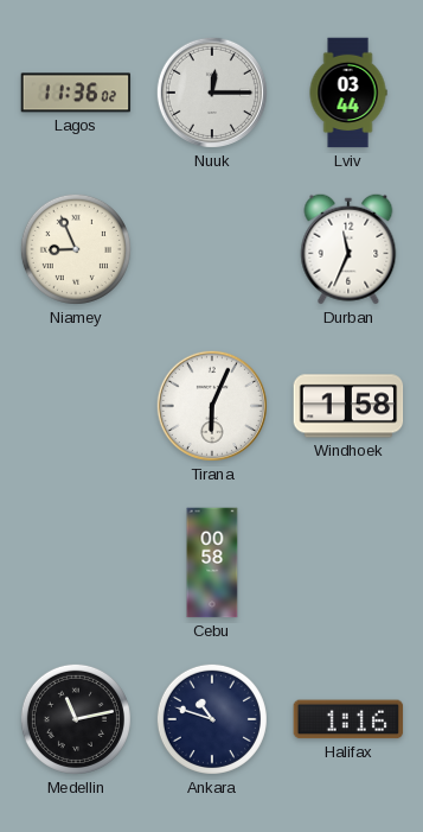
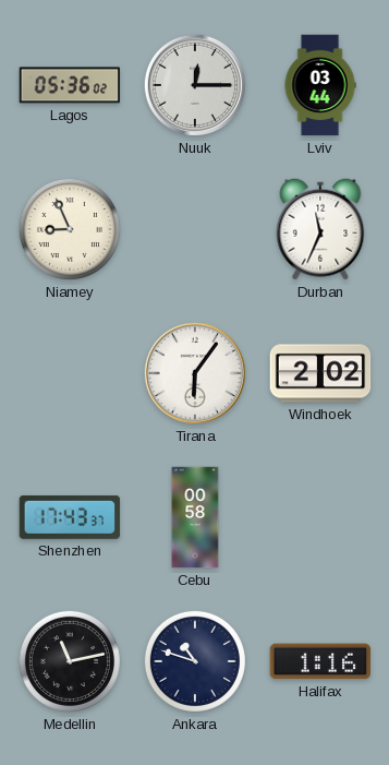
Lagos: 11:36 -> 05:36
Tirana: 6:04 -> 6:06
Windhoek: 1:58 -> 2:02
Shenzhen: none -> 17:43
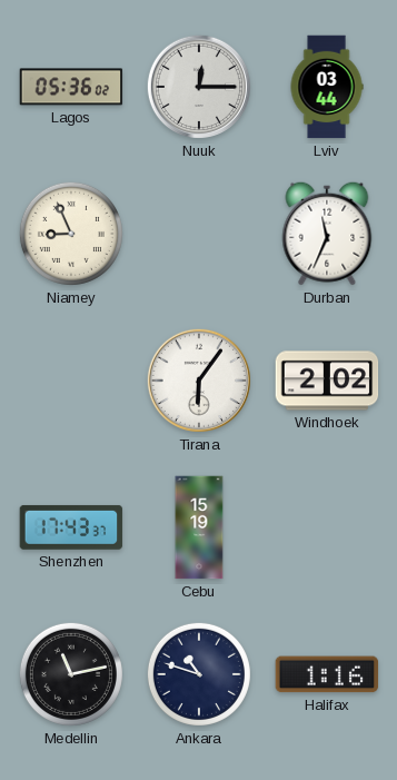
Cebu: 00:58 -> 15:19
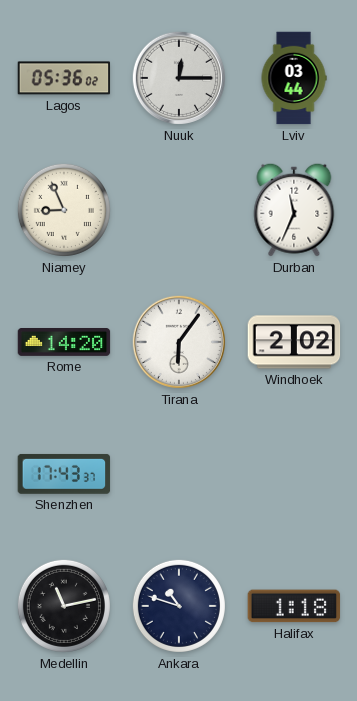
Rome: none -> 14:20
Cebu: 15:19 -> none
Halifax: 1:16 -> 1:18
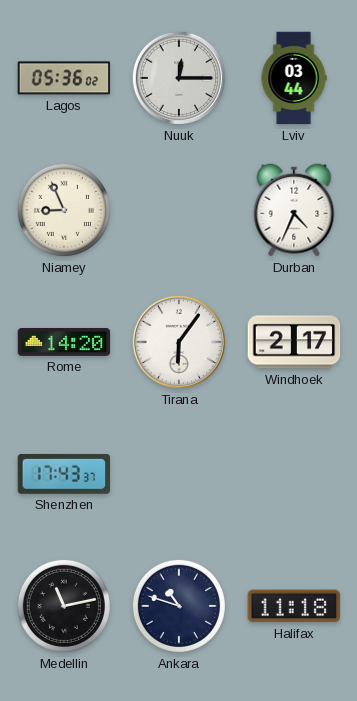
Durban: 11:34 -> 4:34
Windhoek: 2:02 -> 2:17
Halifax: 1:18 -> 11:18
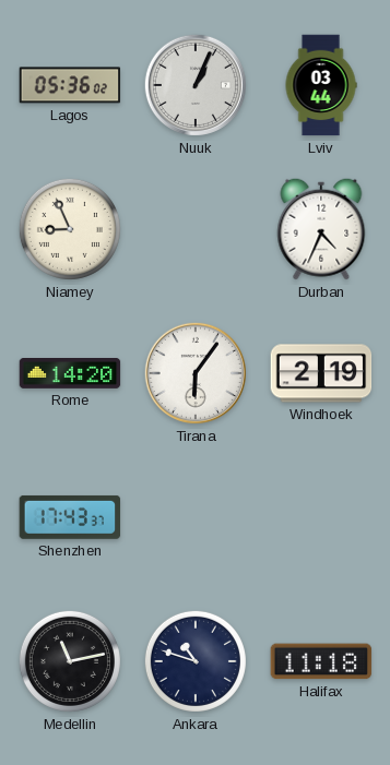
Nuuk: 12:15 -> 1:04
Windhoek: 2:17 -> 2:19
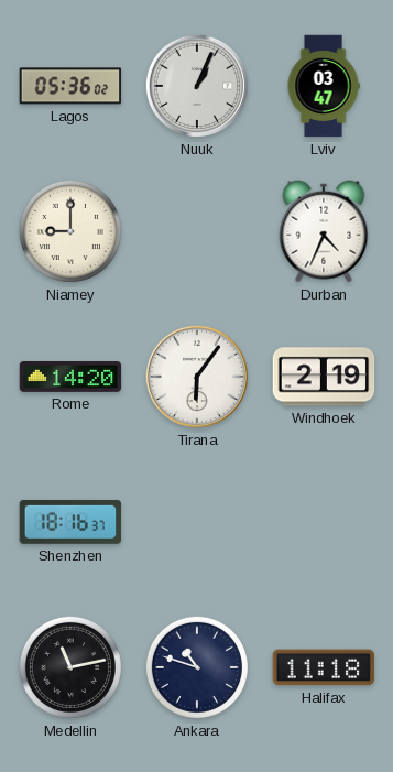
Lviv: 03:44 -> 03:47
Niamey: 8:56 -> 9:00
Shenzhen: 17:43 -> 18:16
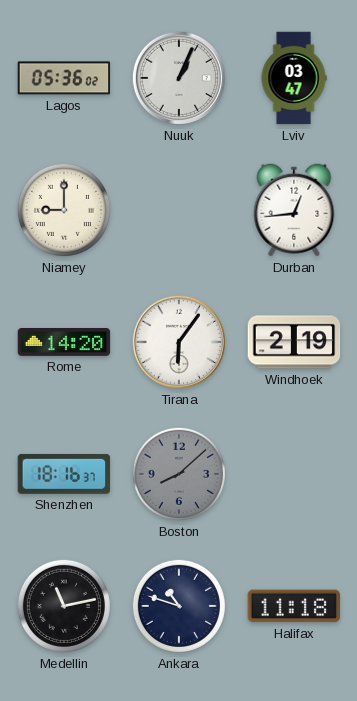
Durban: 4:34 -> 12:44
Boston: none -> 8:08
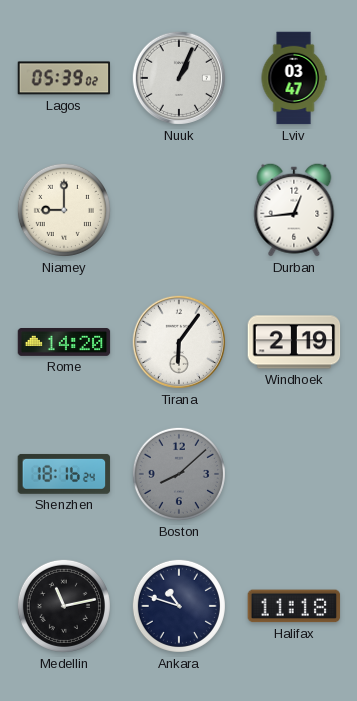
Lagos: 05:36 -> 05:39
Shenzhen: 18:16:37 -> 18:16:24
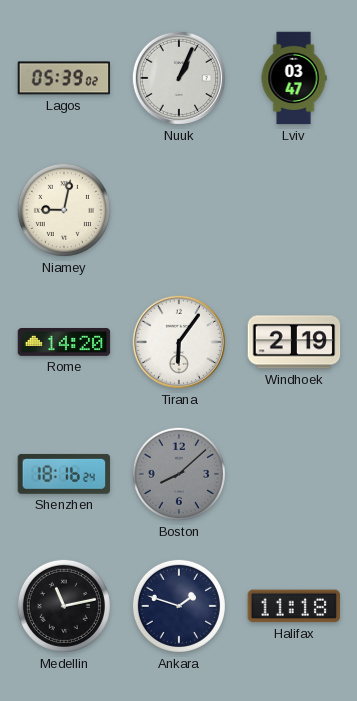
Niamey: 9:00 -> 9:02
Durban: 12:44 -> none
Ankara: 10:48 -> 1:48
